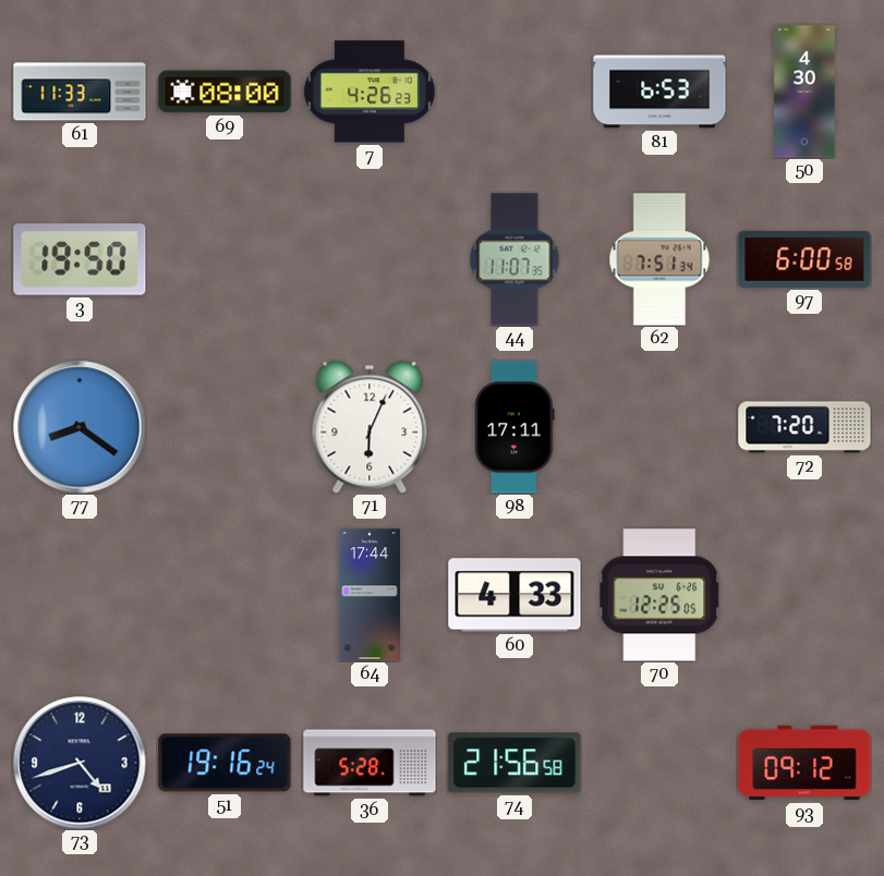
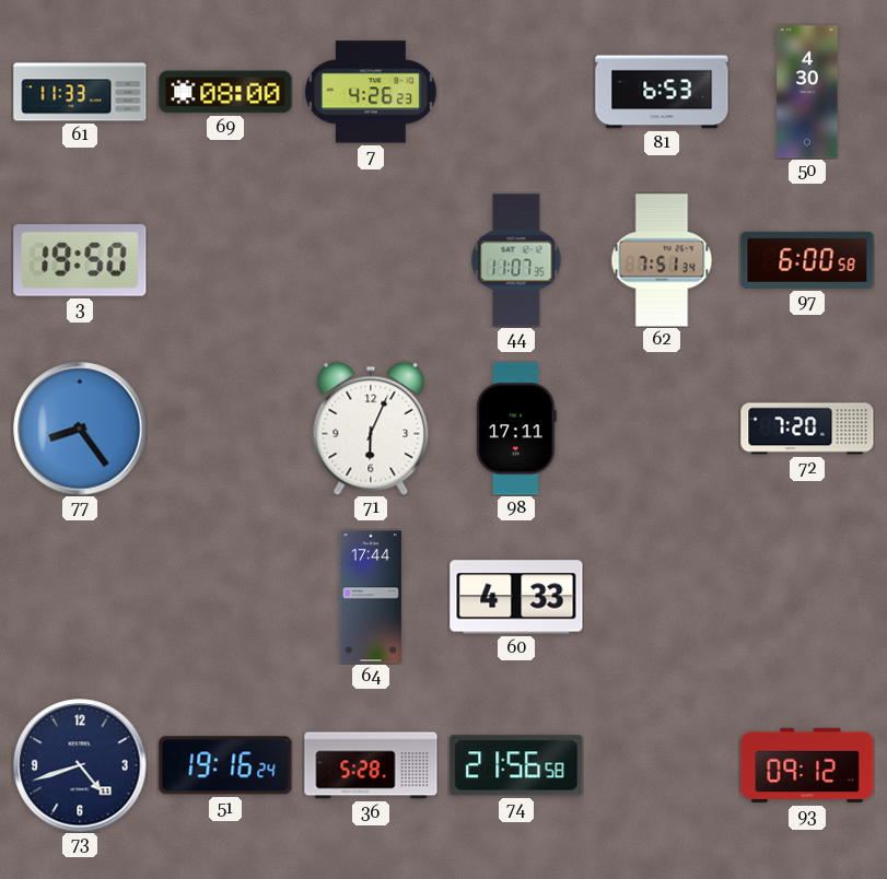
77: 8:21 -> 8:24
70: 12:25 -> none
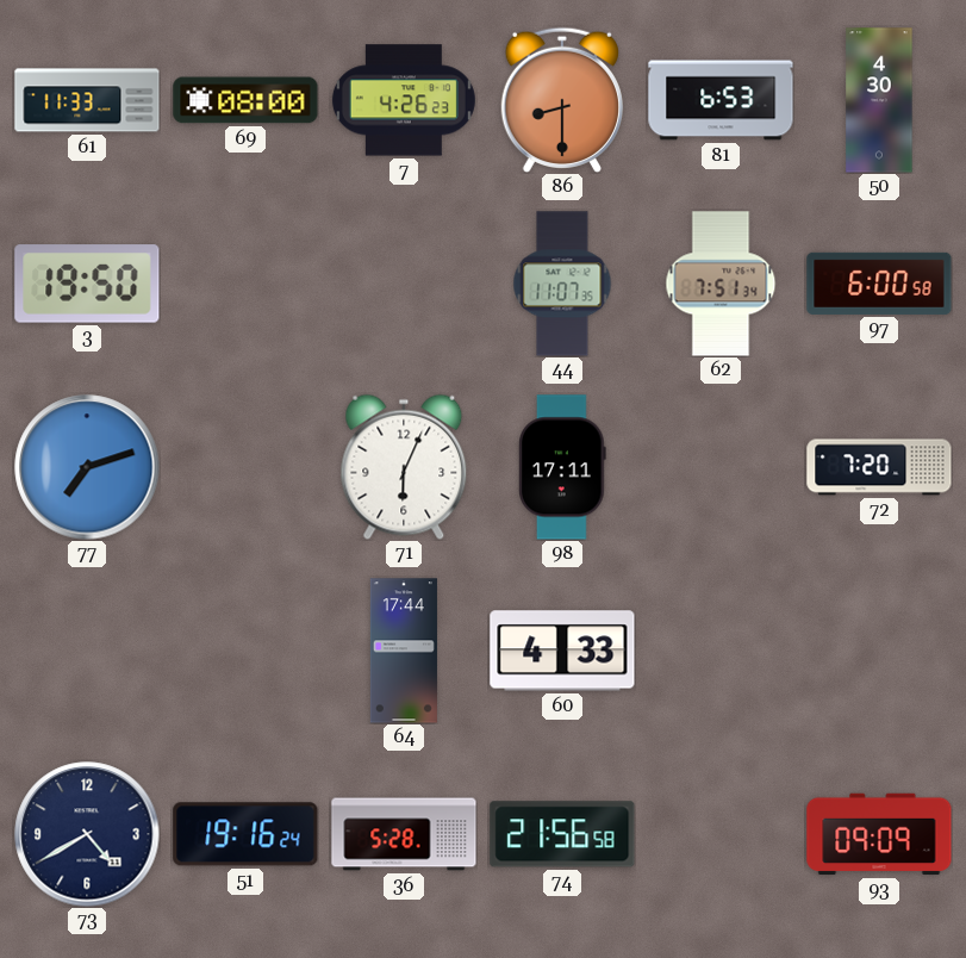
86: none -> 8:30
77: 8:24 -> 7:12
73: 4:42 -> 4:40
93: 09:12 -> 09:09
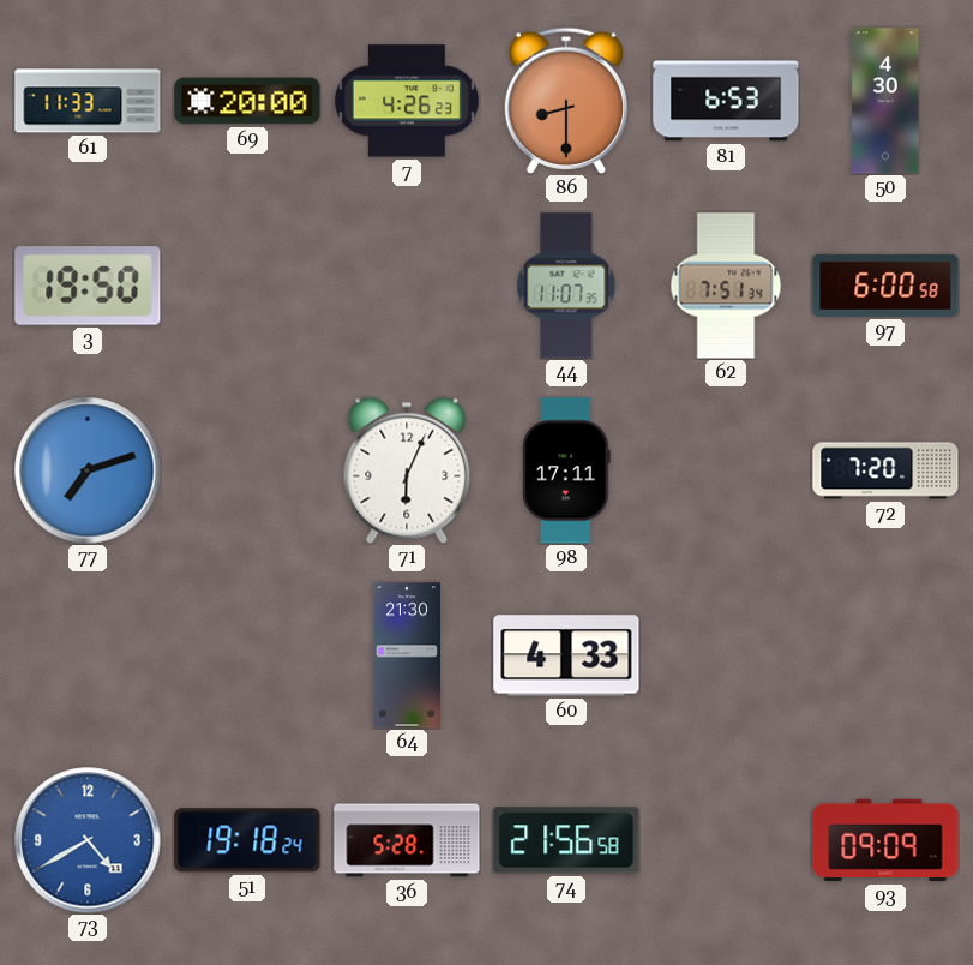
69: 08:00 -> 20:00
64: 17:44 -> 21:30
73 dial: navy -> blue
51: 19:16 -> 19:18
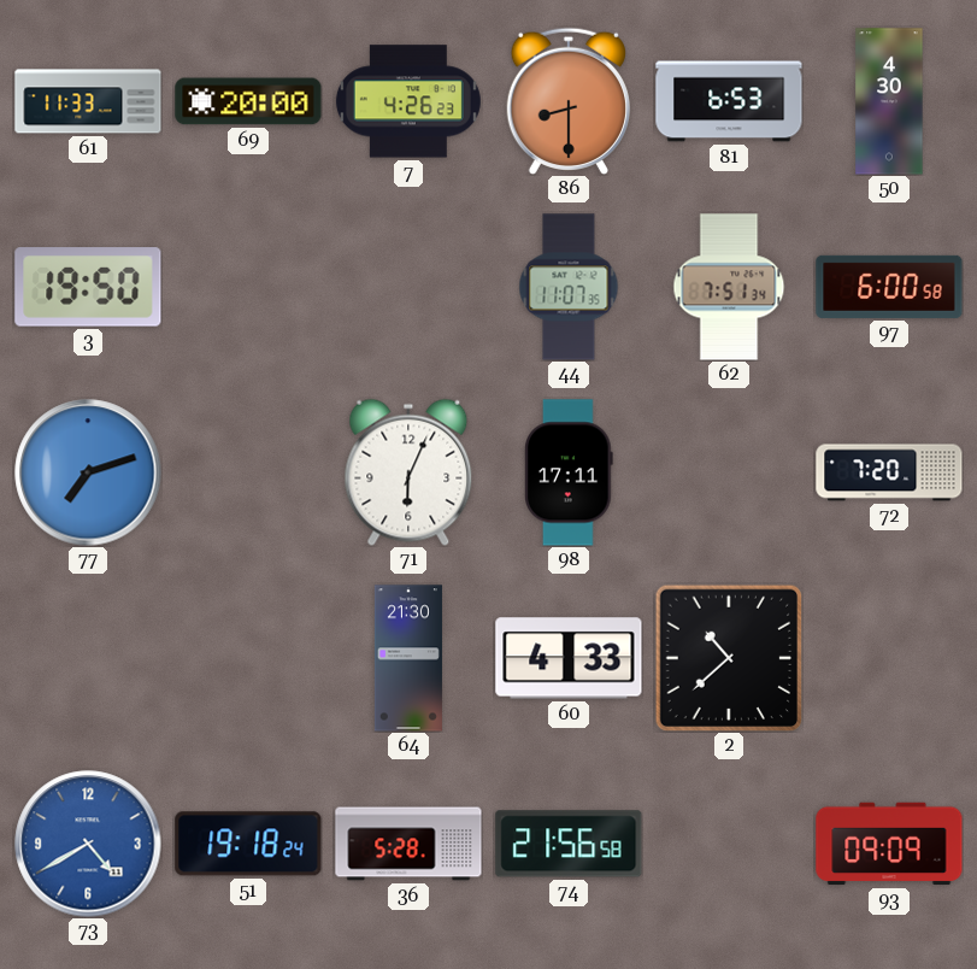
2: none -> 10:38
